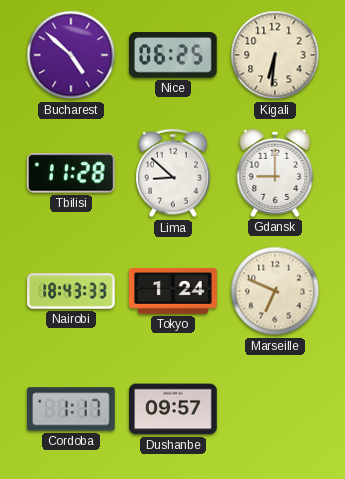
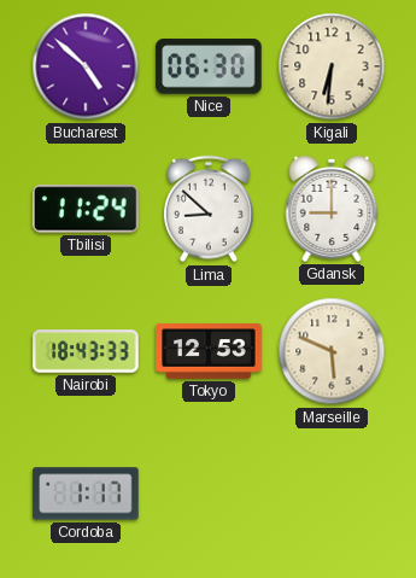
Nice: 06:25 -> 06:30
Tbilisi: 11:28 -> 11:24
Tokyo: 1:24 -> 12:53
Marseille: 6:49 -> 5:49
Dushanbe: 09:57 -> none
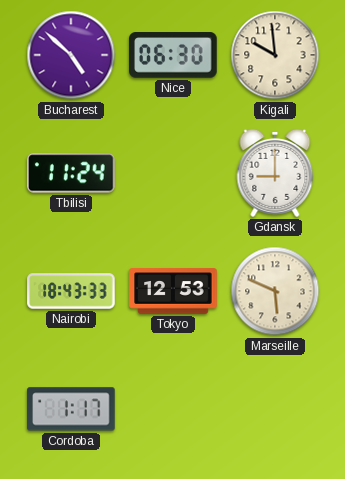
Kigali: 6:31 -> 9:59
Lima: 8:52 -> none
